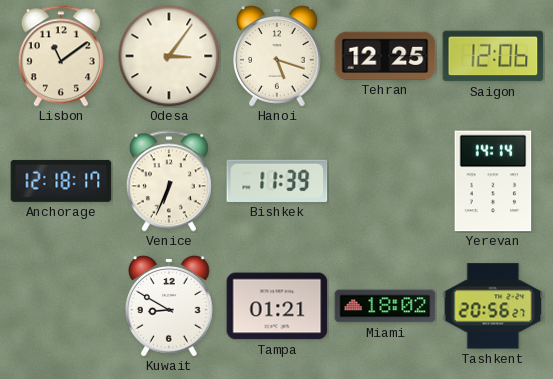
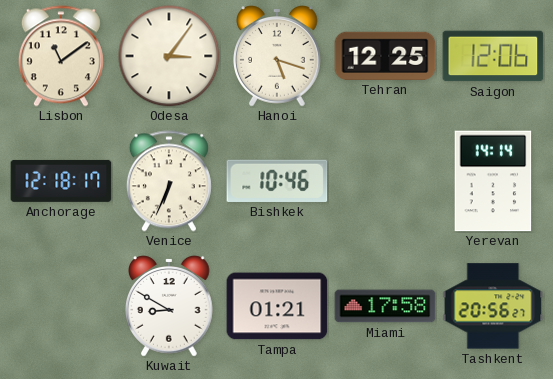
Bishkek: 11:39 -> 10:46
Miami: 18:02 -> 17:58
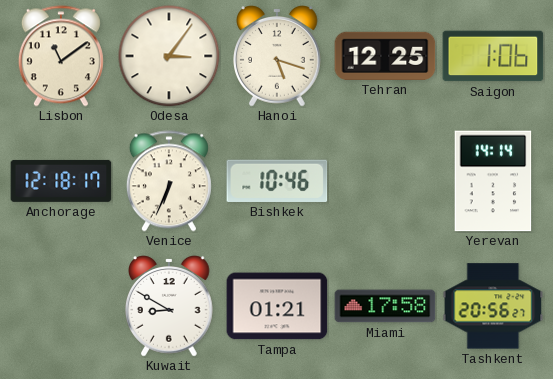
Saigon: 12:06 -> 1:06
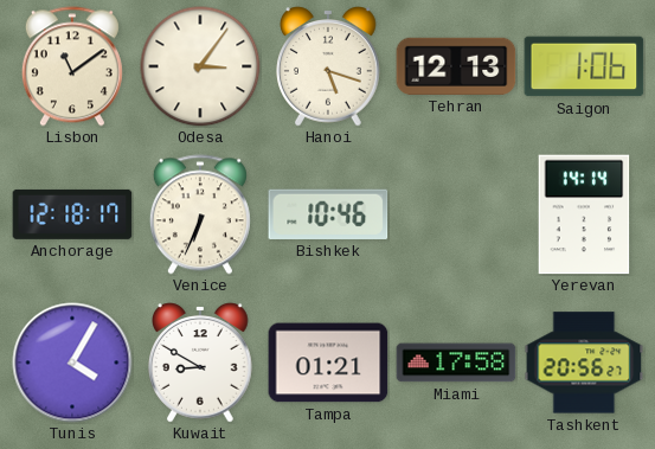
Tehran: 12:25 -> 12:13
Tunis: none -> 4:05
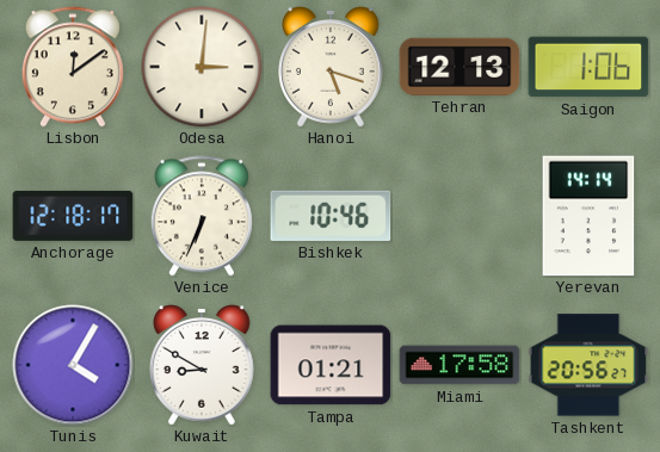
Lisbon: 11:09 -> 12:09
Odesa: 3:06 -> 3:01
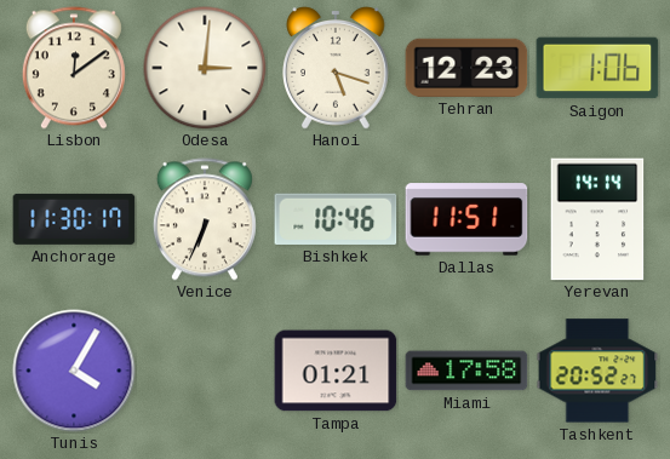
Tehran: 12:13 -> 12:23
Anchorage: 12:18 -> 11:30
Dallas: none -> 11:51
Kuwait: 8:50 -> none
Tashkent: 20:56 -> 20:52
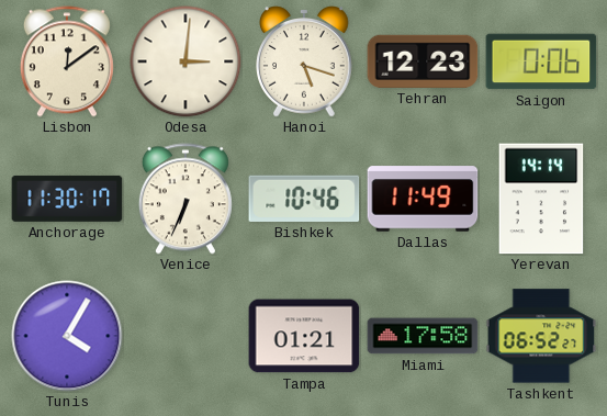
Saigon: 1:06 -> 0:06
Dallas: 11:51 -> 11:49
Tashkent: 20:52 -> 06:52
